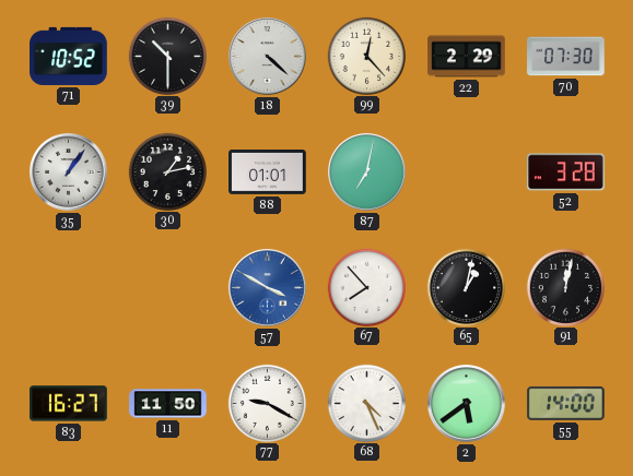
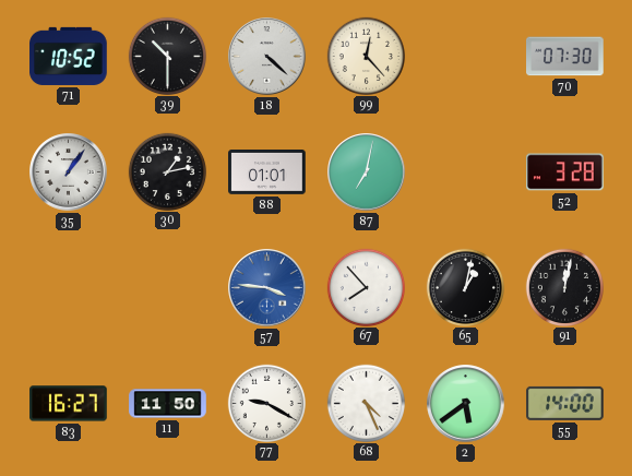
22: 2:29 -> none
57: 3:50 -> 3:46
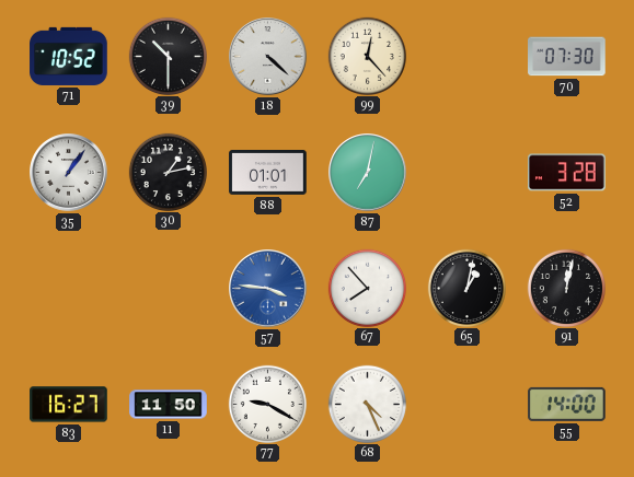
2: 5:39 -> none
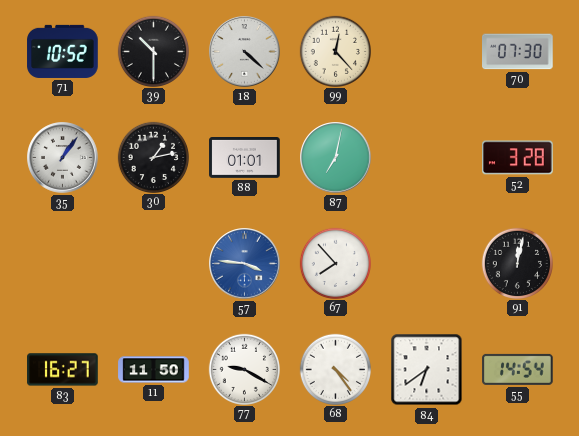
65: 1:02 -> none
68: 4:26 -> 4:24
84: none -> 6:39
55: 14:00 -> 14:54
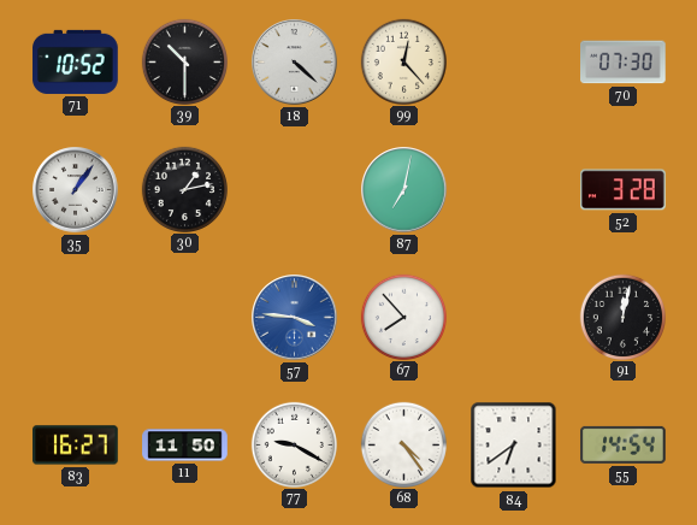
88: 01:01 -> none
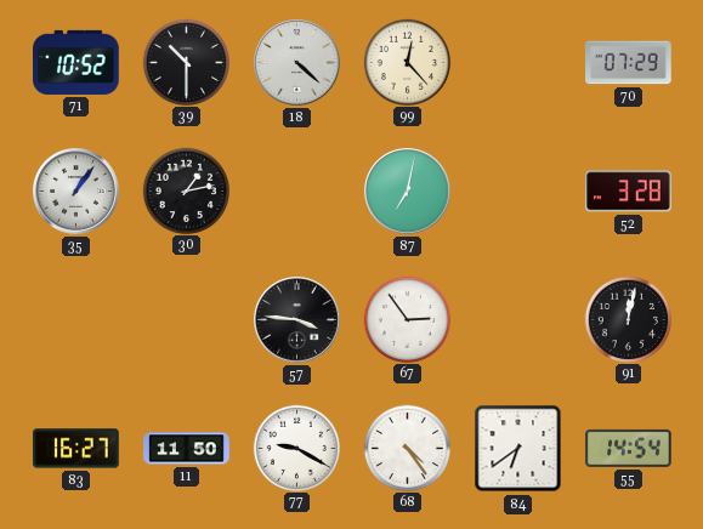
70: 07:30 -> 07:29
57 dial: blue -> black
67: 7:53 -> 2:54
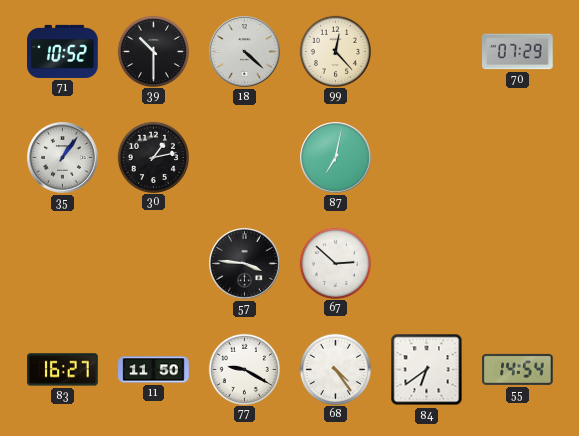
52: 3:28 -> none
67: 2:54 -> 2:52
91: 12:02 -> none
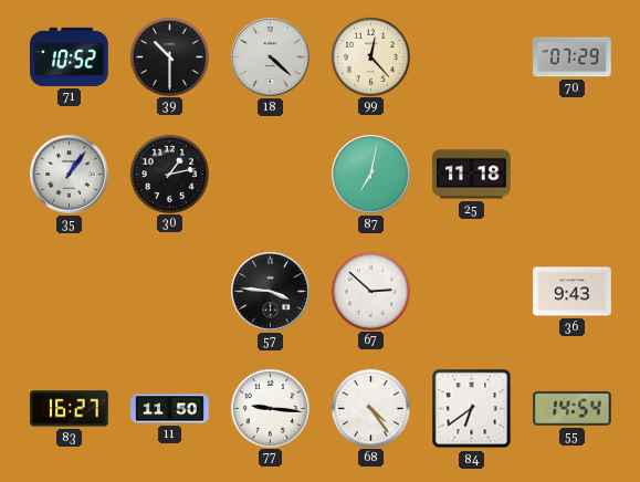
25: none -> 11:18
36: none -> 9:43
77: 9:20 -> 9:16
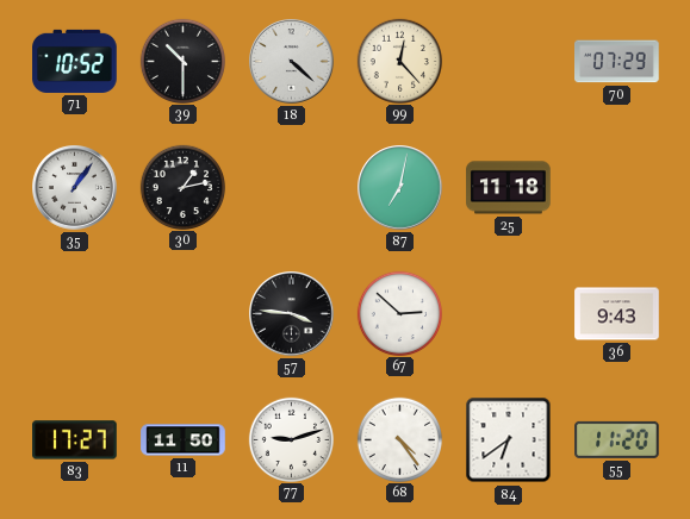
83: 16:27 -> 17:27
77: 9:16 -> 9:12
55: 14:54 -> 11:20
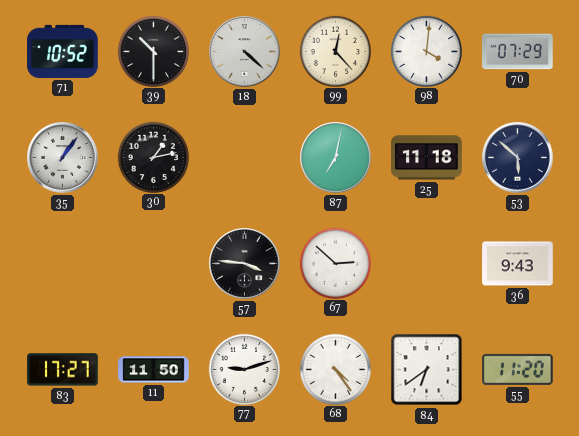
98: none -> 4:01
53: none -> 5:52
